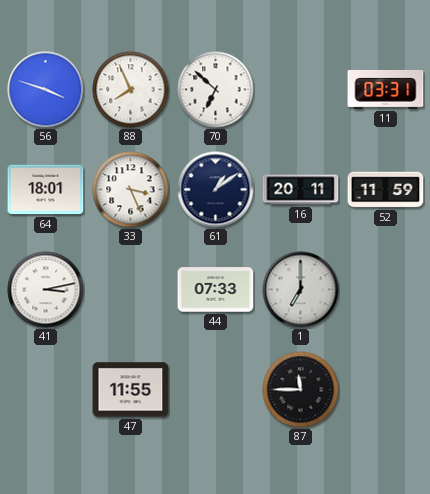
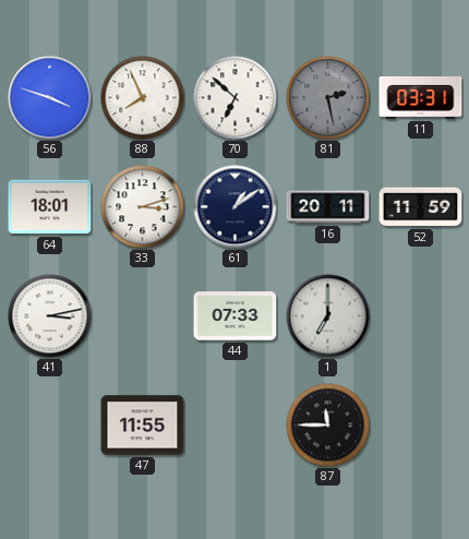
81: none -> 2:28
33: 3:26 -> 3:12
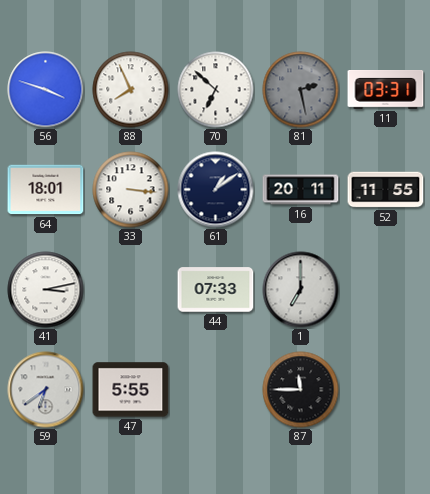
33: 3:12 -> 3:16
52: 11:59 -> 11:55
59: none -> 6:39
47: 11:55 -> 5:55
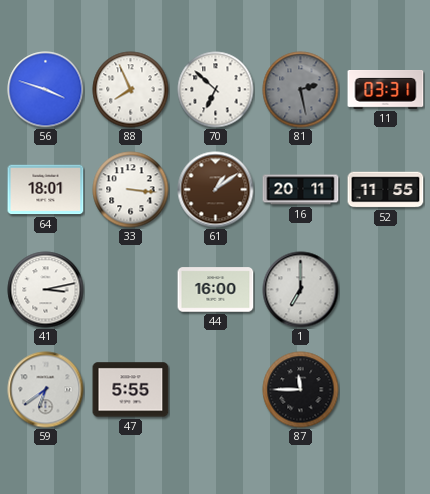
61 dial: navy -> brown
44: 07:33 -> 16:00
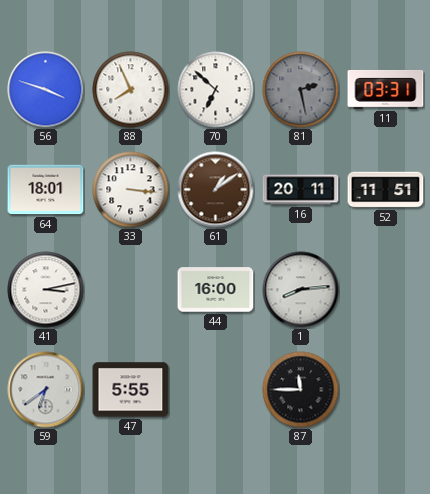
52: 11:55 -> 11:51
1: 7:00 -> 8:14
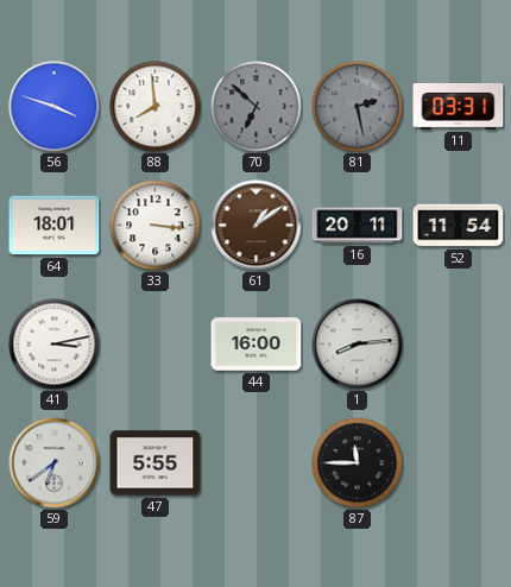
88: 7:56 -> 7:59
70 dial: white -> grey
52: 11:51 -> 11:54
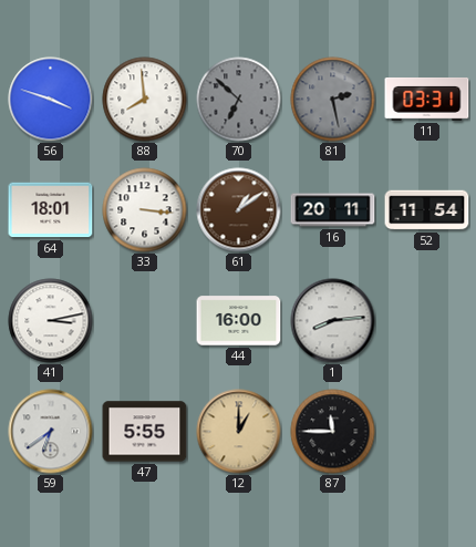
12: none -> 1:00
